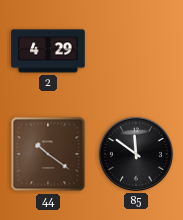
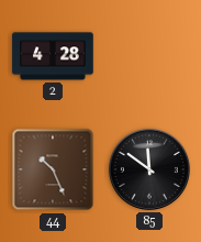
2: 4:29 -> 4:28
44: 10:21 -> 10:26
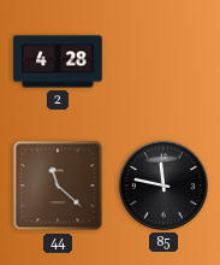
44: 10:26 -> 11:22
85: 11:51 -> 11:47
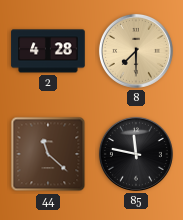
8: none -> 7:30
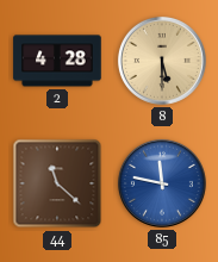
8: 7:30 -> 5:30
85 dial: black -> blue
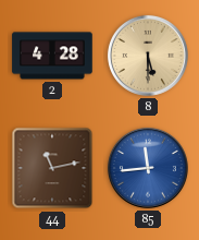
44: 11:22 -> 11:13
85: 11:47 -> 11:44
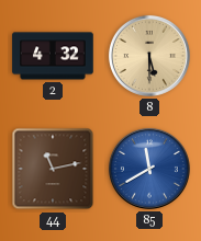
2: 4:28 -> 4:32
85: 11:44 -> 11:40
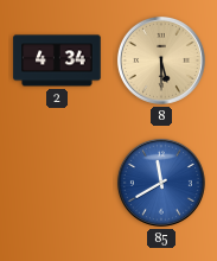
2: 4:32 -> 4:34
44: 11:13 -> none
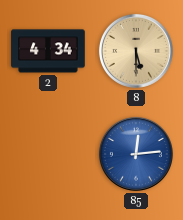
85: 11:40 -> 12:14
